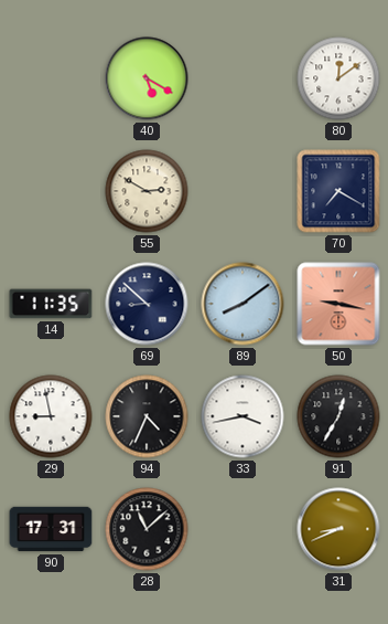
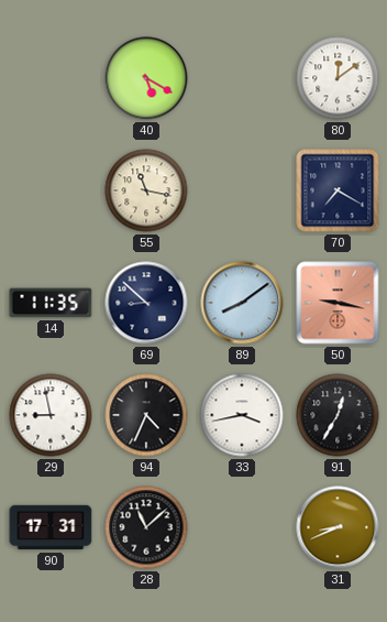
55: 2:50 -> 11:17
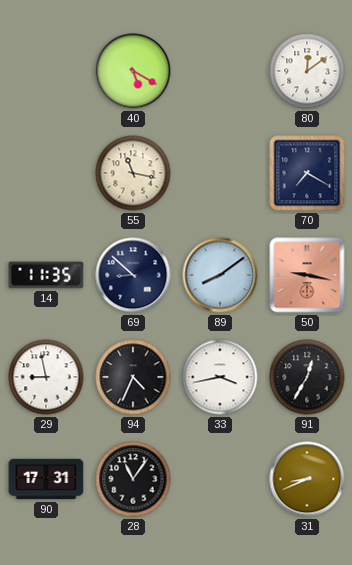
28: 11:08 -> 11:06
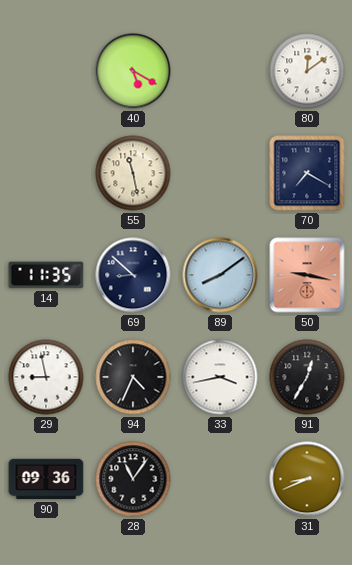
55: 11:17 -> 11:28
90: 17:31 -> 09:36
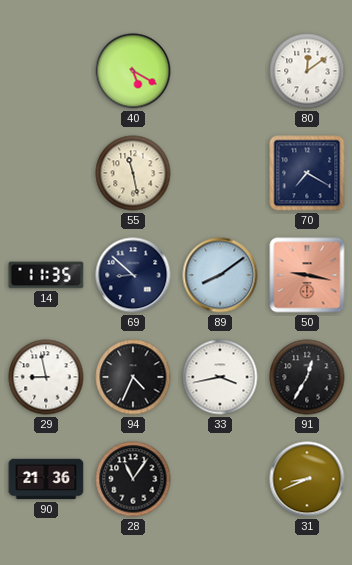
90: 09:36 -> 21:36
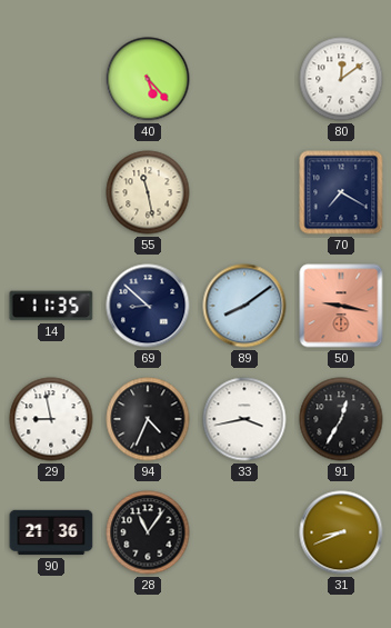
40: 5:20 -> 5:23
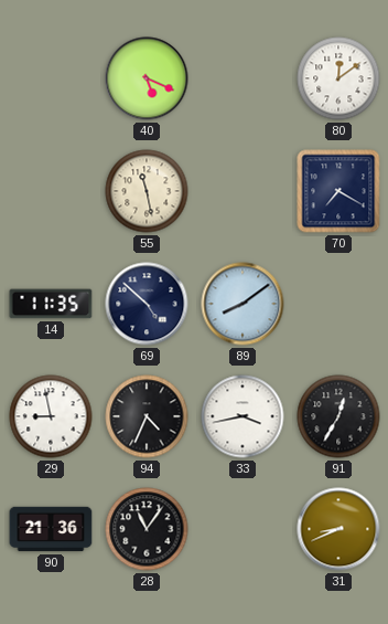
40: 5:23 -> 5:19
69: 8:52 -> 4:52
50: 9:17 -> none
